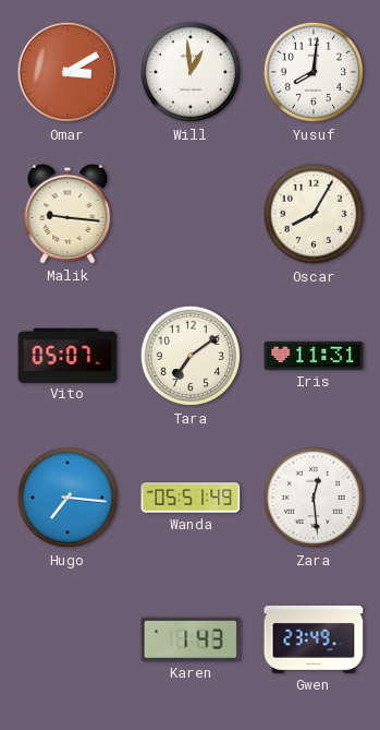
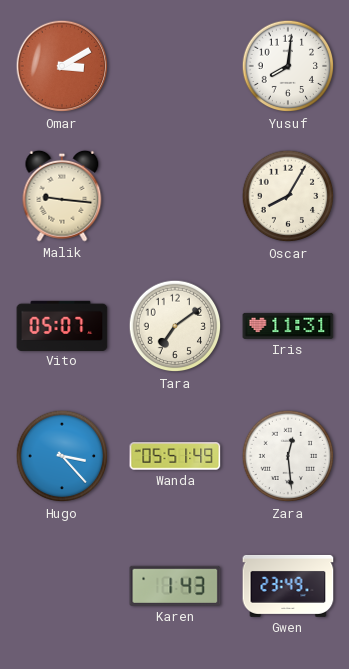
Will: 12:59 -> none
Hugo: 7:16 -> 3:23
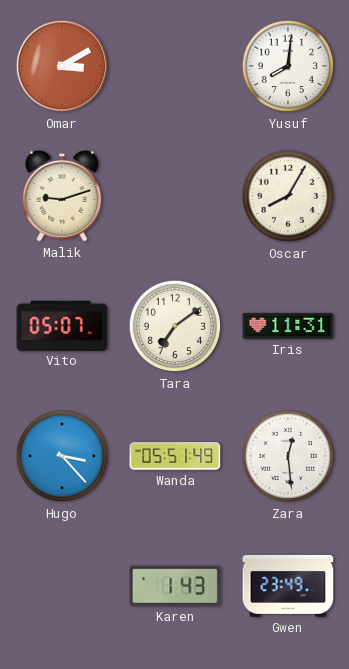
Malik: 9:16 -> 9:12
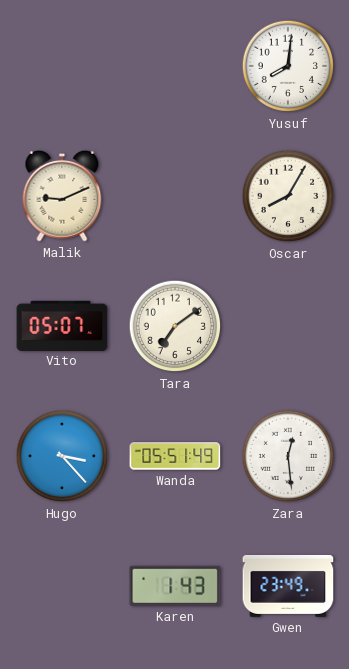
Omar: 3:10 -> none
Malik: 9:12 -> 9:11
Iris: 11:31 -> none
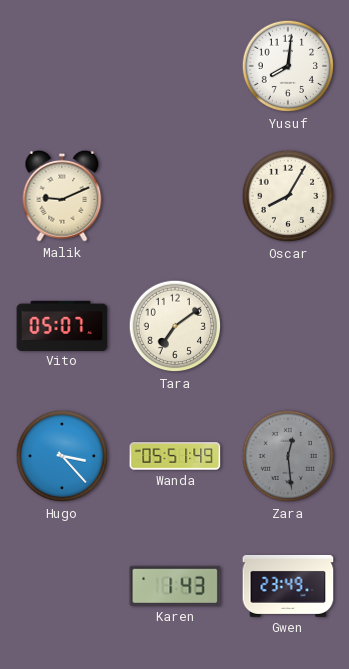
Zara dial: white -> grey
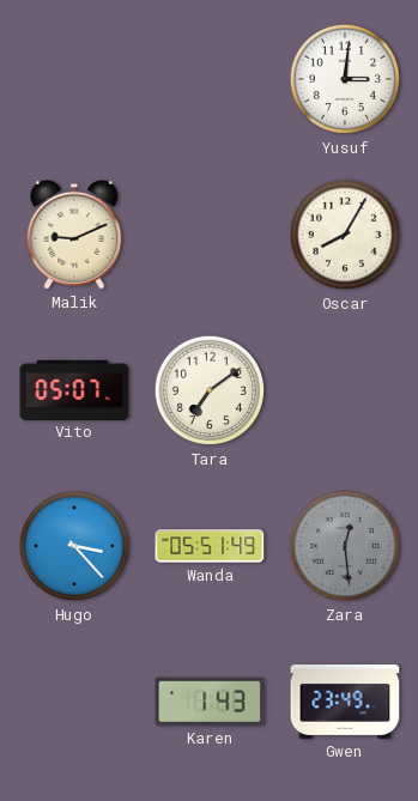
Yusuf: 8:01 -> 3:01
